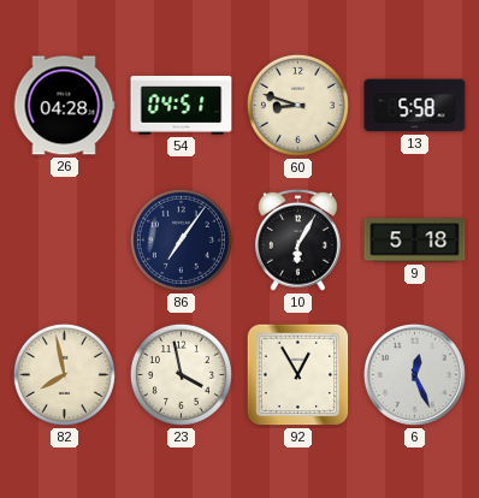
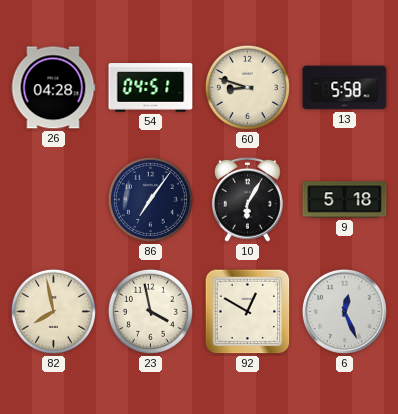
92: 12:55 -> 12:50
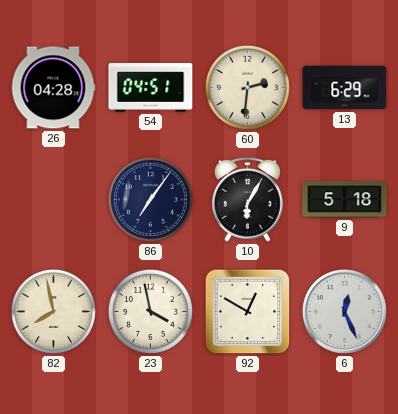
60: 8:48 -> 2:31
13: 5:58 -> 6:29
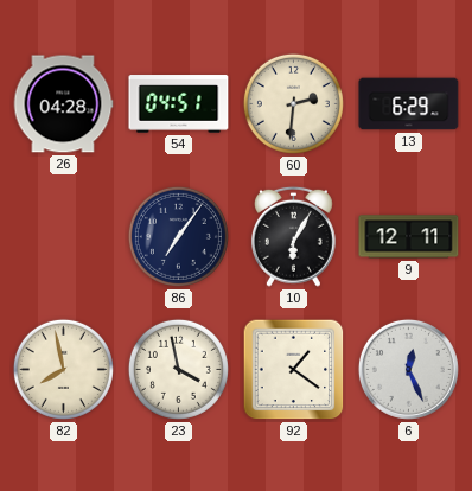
9: 5:18 -> 12:11
92: 12:50 -> 1:21
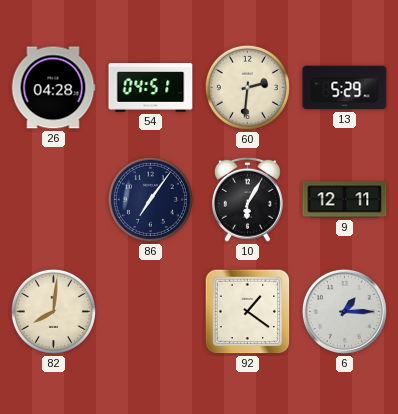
13: 6:29 -> 5:29
82: 7:58 -> 8:01
23: 3:58 -> none
6: 12:26 -> 1:15
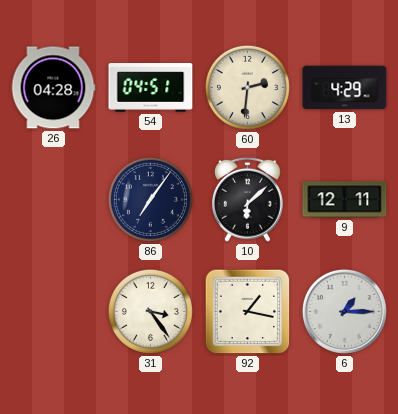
13: 5:29 -> 4:29
10: 6:05 -> 6:08
82: 8:01 -> none
31: none -> 3:24
92: 1:21 -> 1:17
